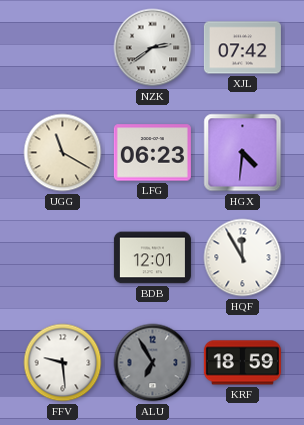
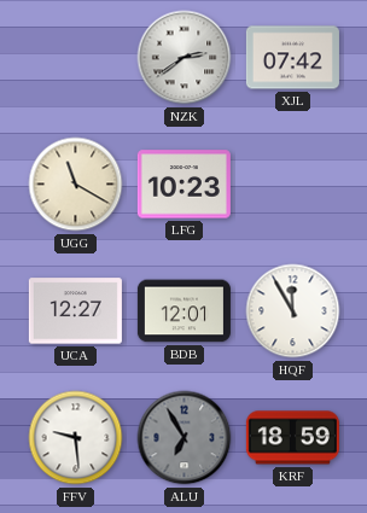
LFG: 06:23 -> 10:23
HGX: 4:31 -> none
UCA: none -> 12:27
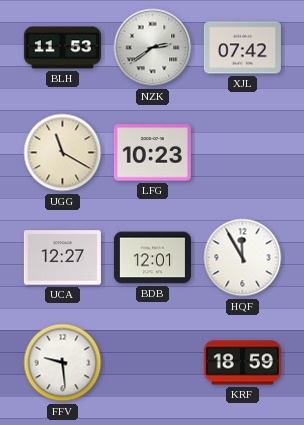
BLH: none -> 11:53
ALU: 6:55 -> none
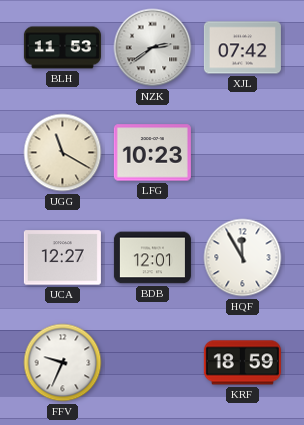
FFV: 9:29 -> 9:34
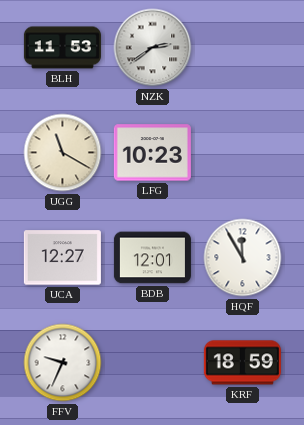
XJL: 07:42 -> none
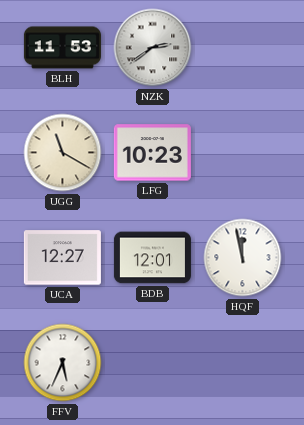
HQF: 11:55 -> 11:58
FFV: 9:34 -> 5:34
KRF: 18:59 -> none
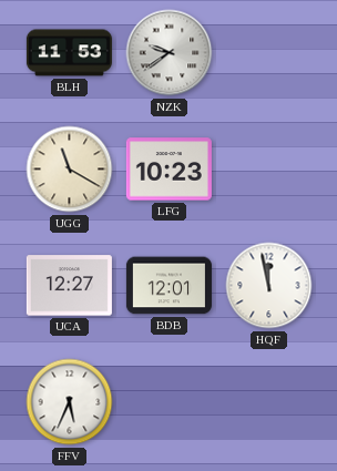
NZK: 2:39 -> 9:39
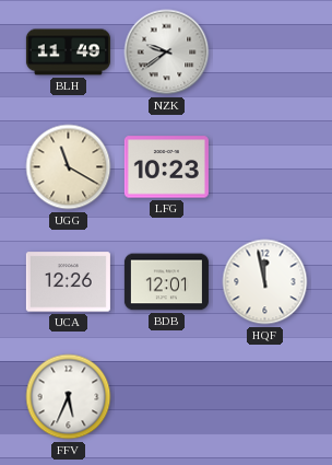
BLH: 11:53 -> 11:49
UCA: 12:27 -> 12:26
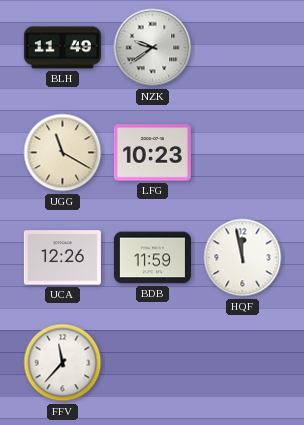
BDB: 12:01 -> 11:59
FFV: 5:34 -> 11:37
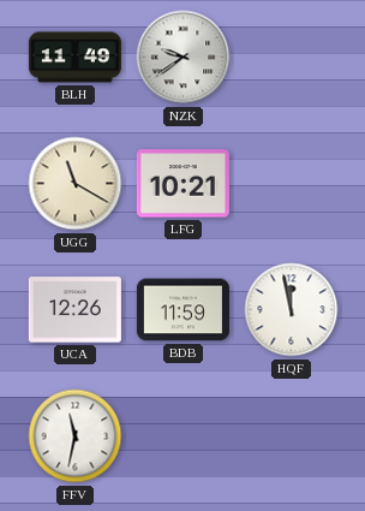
LFG: 10:23 -> 10:21
FFV: 11:37 -> 11:32
